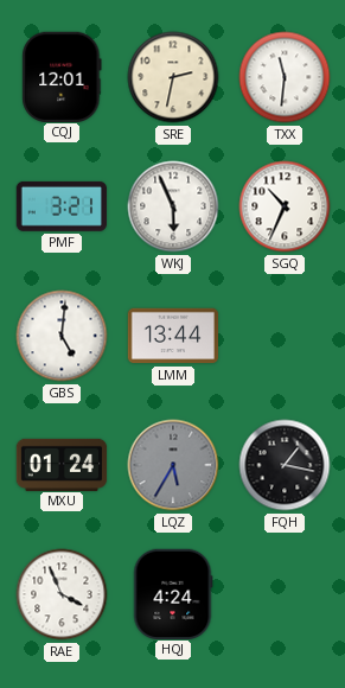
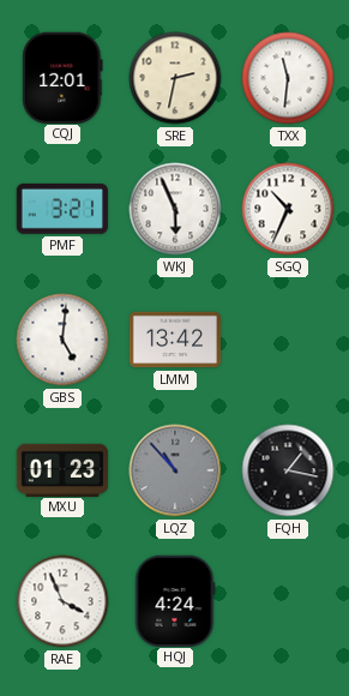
LMM: 13:44 -> 13:42
MXU: 01:24 -> 01:23
LQZ: 5:35 -> 10:53
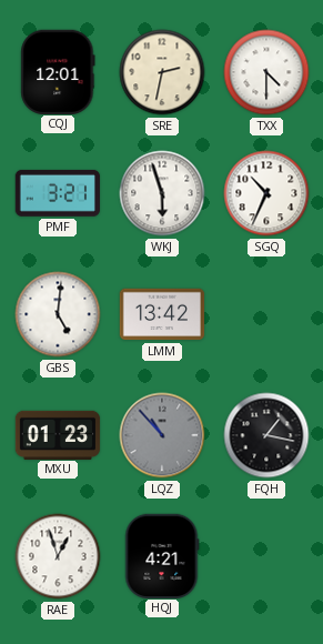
TXX: 11:31 -> 4:30
WKJ: 5:56 -> 5:57
RAE: 3:56 -> 12:57
HQJ: 4:24 -> 4:21
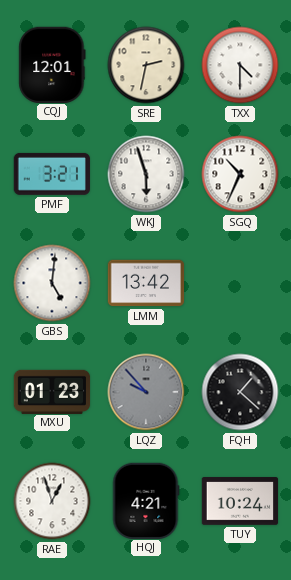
LQZ: 10:53 -> 9:53
FQH: 1:17 -> 1:22
TUY: none -> 10:24
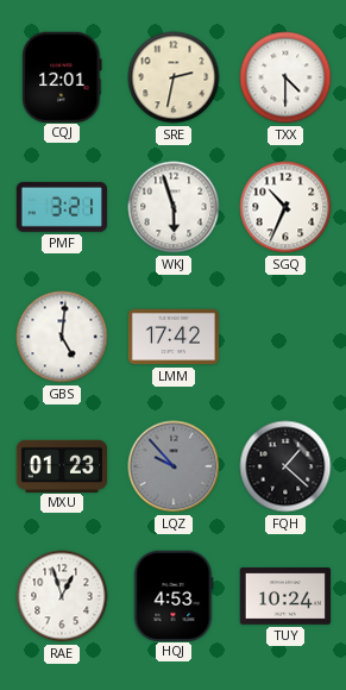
LMM: 13:42 -> 17:42
HQJ: 4:21 -> 4:53
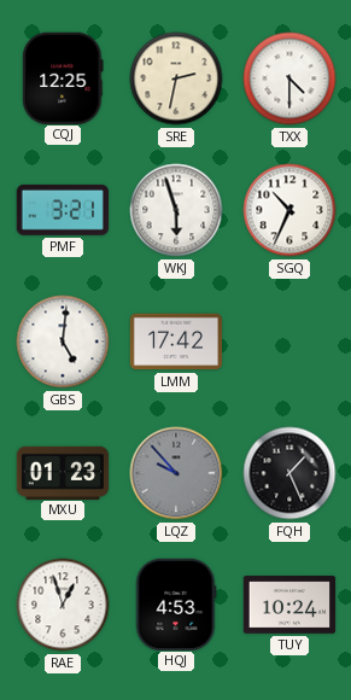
CQJ: 12:01 -> 12:25
FQH: 1:22 -> 1:26
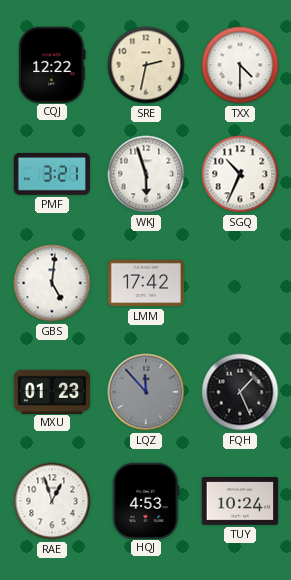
CQJ: 12:25 -> 12:22
LQZ: 9:53 -> 11:53
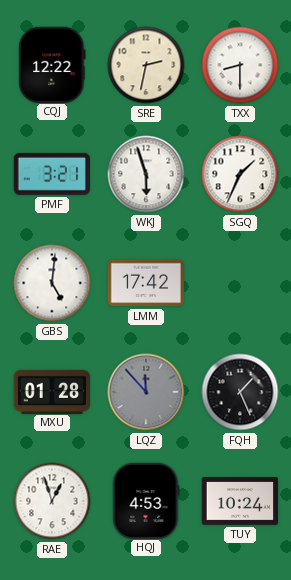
TXX: 4:30 -> 8:30
SGQ: 10:34 -> 1:34
MXU: 01:23 -> 01:28
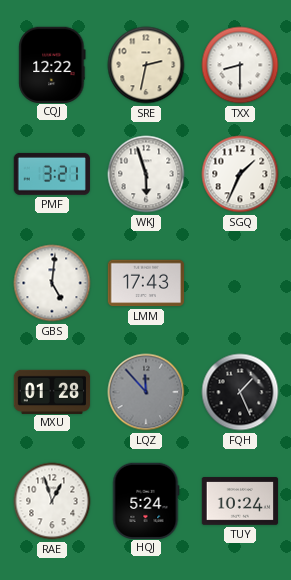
LMM: 17:42 -> 17:43
HQJ: 4:53 -> 5:24
